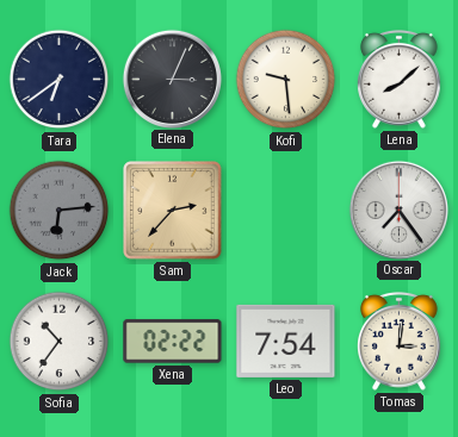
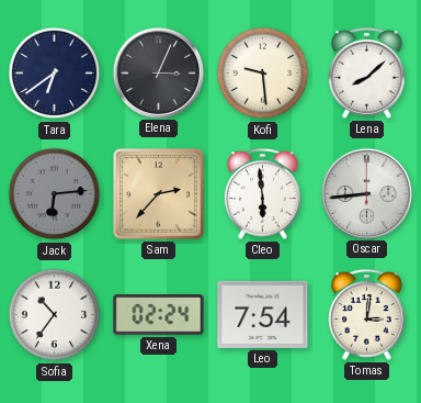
Cleo: none -> 5:59
Oscar: 7:24 -> 8:44
Xena: 02:22 -> 02:24
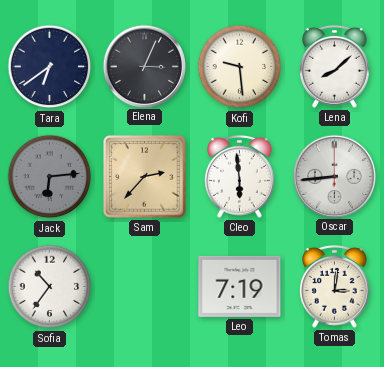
Xena: 02:24 -> none
Leo: 7:54 -> 7:19
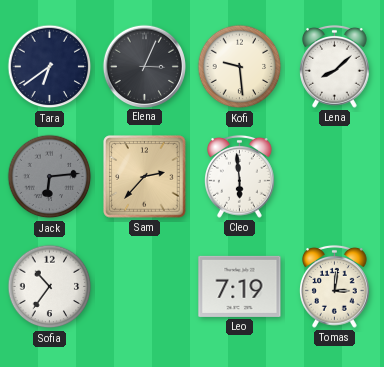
Oscar: 8:44 -> none
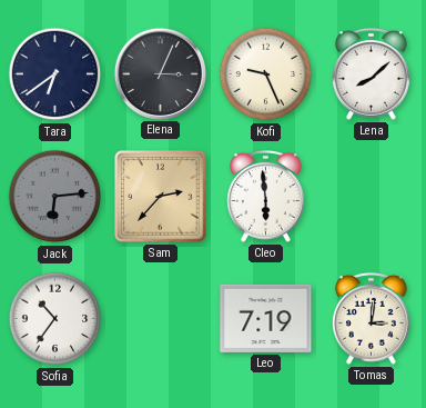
Kofi: 9:29 -> 9:26
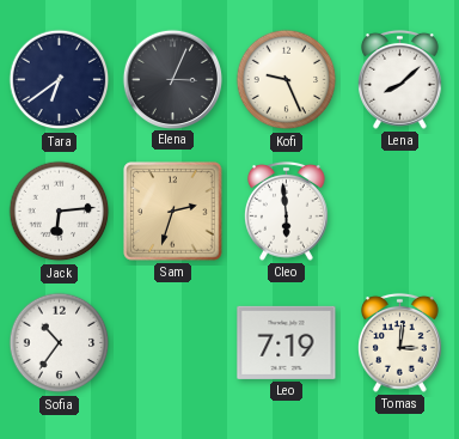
Jack dial: grey -> white
Sam: 2:37 -> 2:33
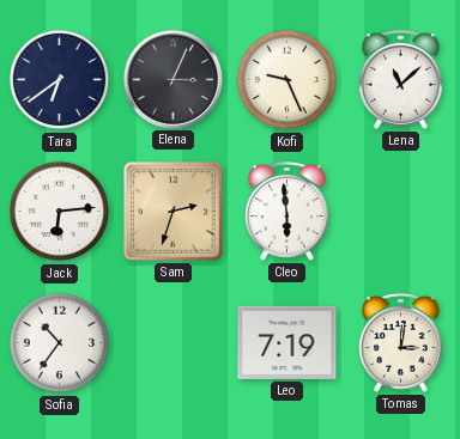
Lena: 8:08 -> 11:08
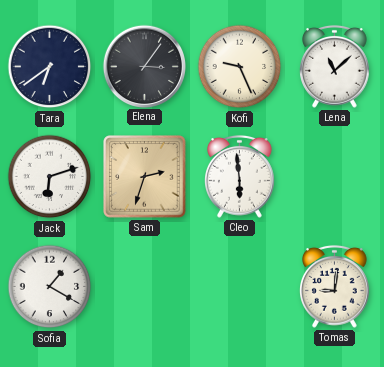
Elena: 3:04 -> 3:06
Jack: 6:14 -> 6:12
Sofia: 10:36 -> 1:20
Leo: 7:19 -> none
Tomas: 3:01 -> 9:01
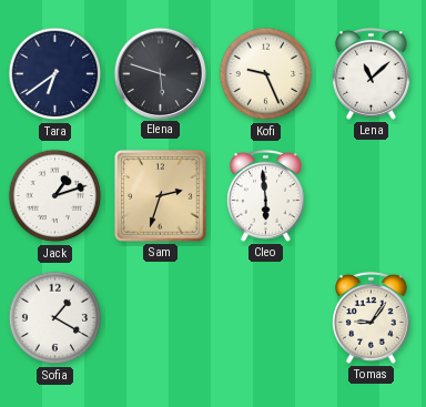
Elena: 3:06 -> 5:48
Jack: 6:12 -> 1:12
Tomas: 9:01 -> 9:06
